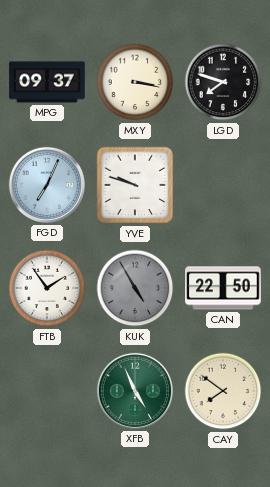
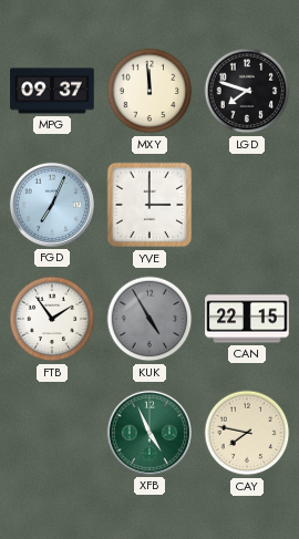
MXY: 3:17 -> 11:59
YVE: 9:48 -> 3:00
CAN: 22:50 -> 22:15
CAY: 7:51 -> 7:47
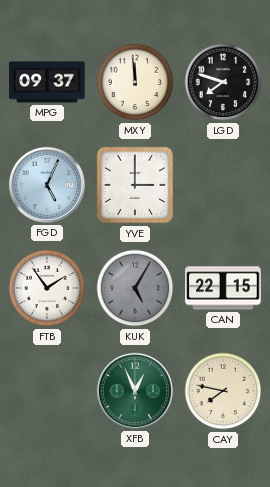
FGD: 7:04 -> 5:04
KUK: 4:55 -> 5:05
XFB: 4:56 -> 12:56
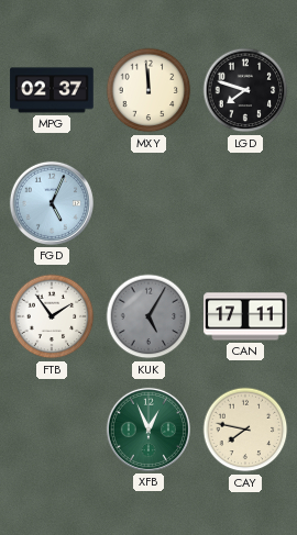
MPG: 09:37 -> 02:37
YVE: 3:00 -> none
CAN: 22:15 -> 17:11
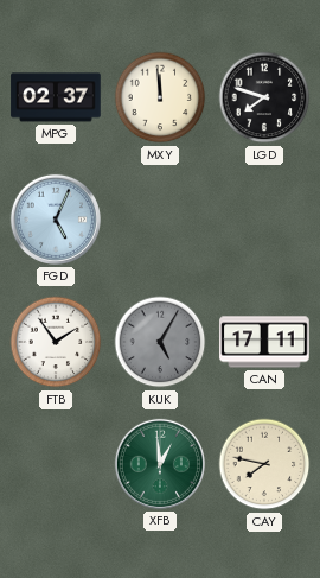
XFB: 12:56 -> 12:59
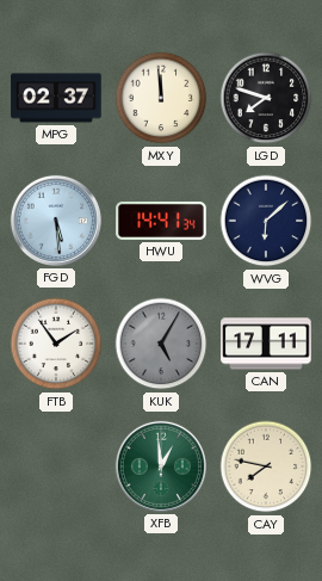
FGD: 5:04 -> 5:29
HWU: none -> 14:41
WVG: none -> 6:08
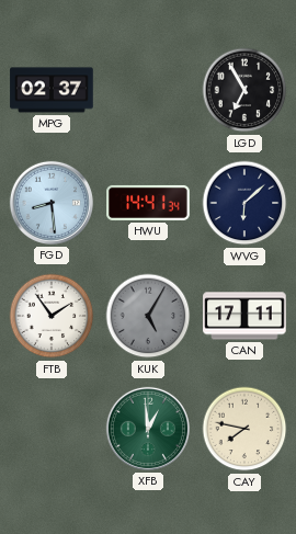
MXY: 11:59 -> none
LGD: 7:48 -> 6:55
FGD: 5:29 -> 8:29
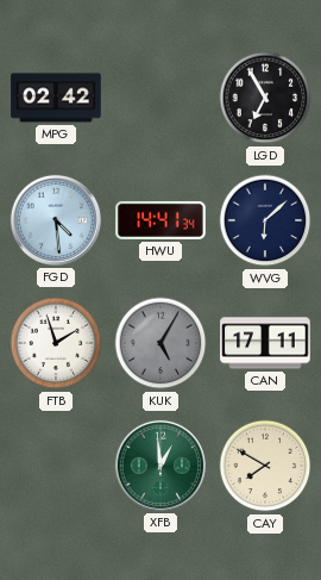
MPG: 02:37 -> 02:42
FGD: 8:29 -> 4:29
FTB: 1:54 -> 1:57
CAY: 7:47 -> 7:50
